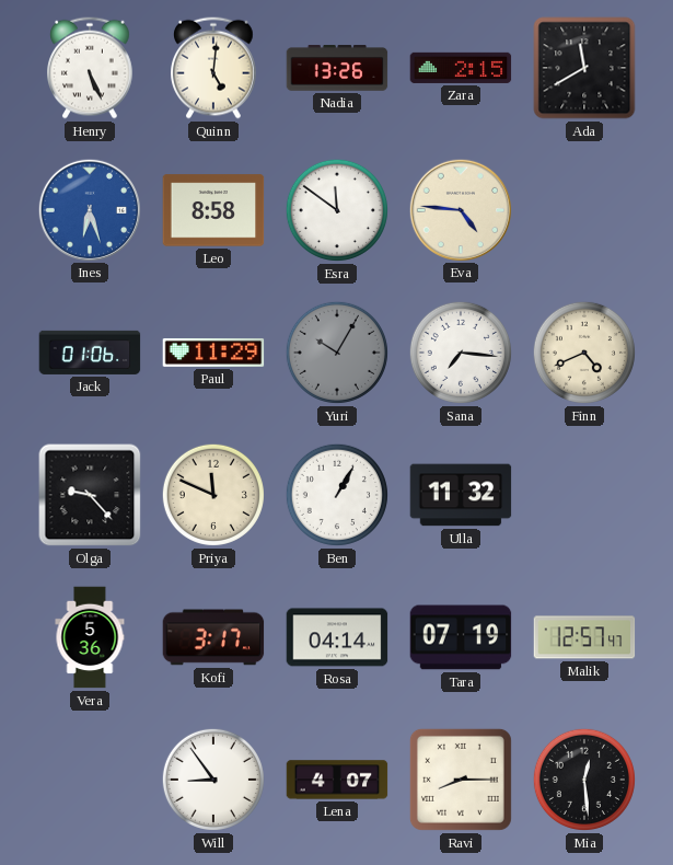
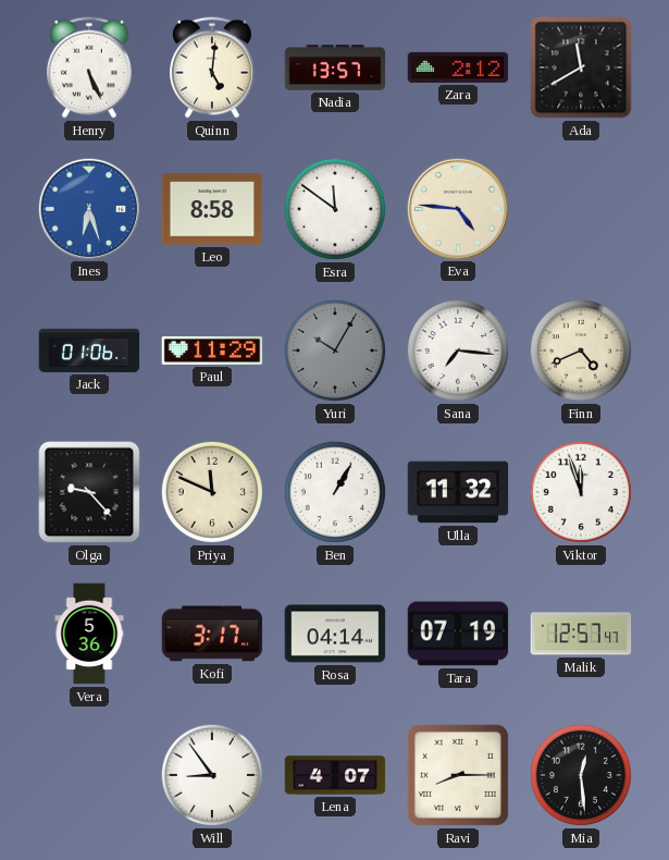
Nadia: 13:26 -> 13:57
Zara: 2:15 -> 2:12
Viktor: none -> 11:57
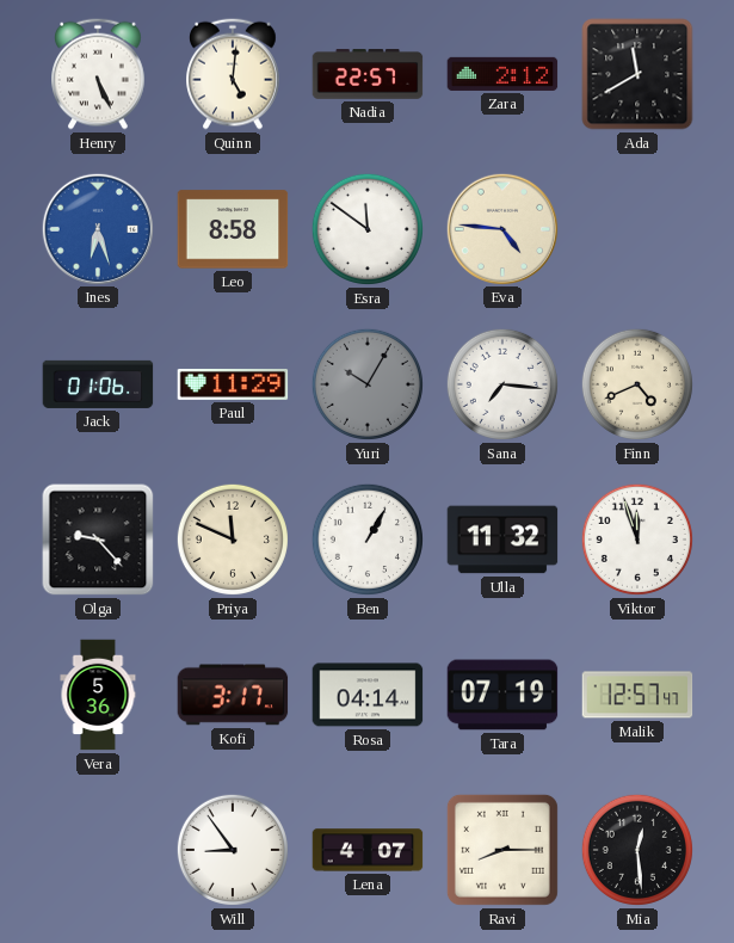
Nadia: 13:57 -> 22:57
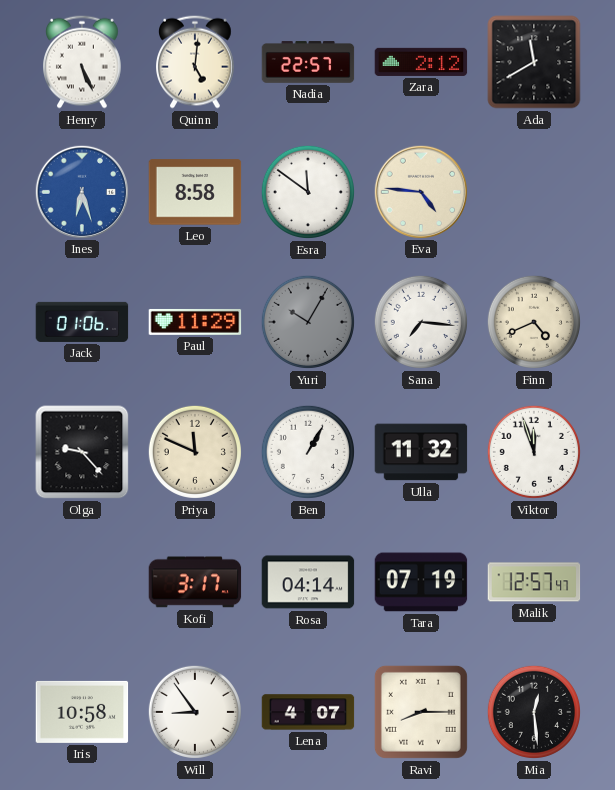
Vera: 5:36 -> none
Iris: none -> 10:58
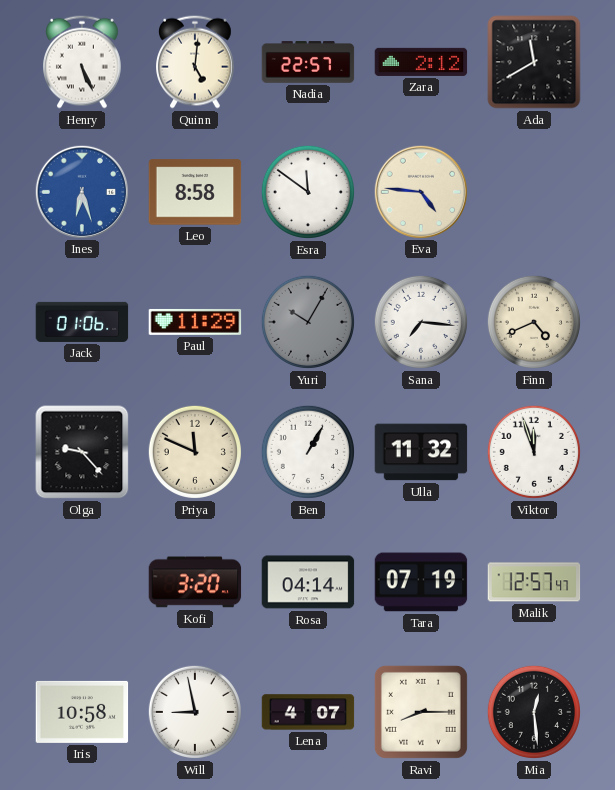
Kofi: 3:17 -> 3:20
Will: 8:54 -> 8:58
